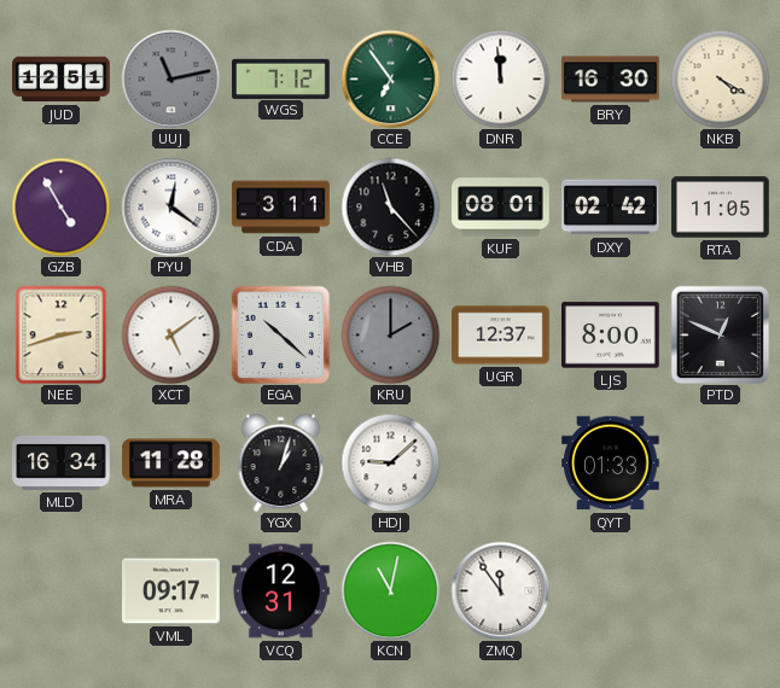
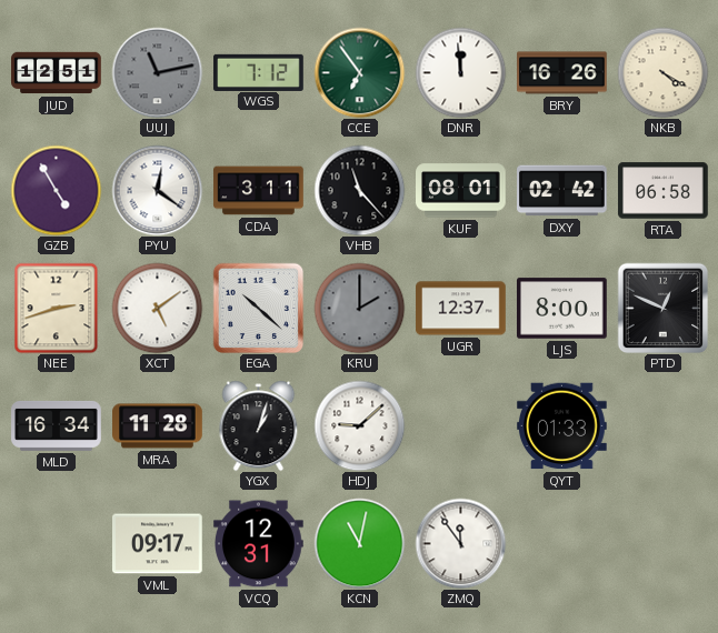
BRY: 16:30 -> 16:26
RTA: 11:05 -> 06:58
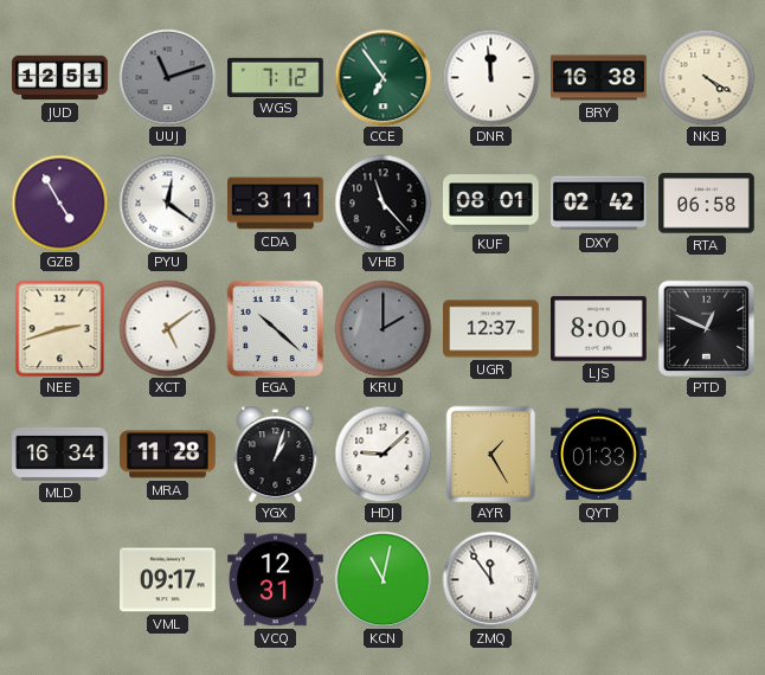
UUJ: 11:13 -> 11:12
BRY: 16:26 -> 16:38
AYR: none -> 1:25
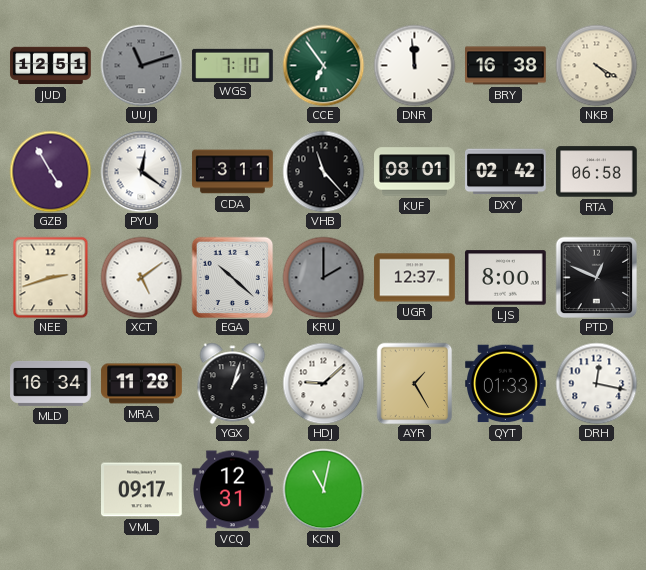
WGS: 7:12 -> 7:10
DRH: none -> 12:17
ZMQ: 11:54 -> none
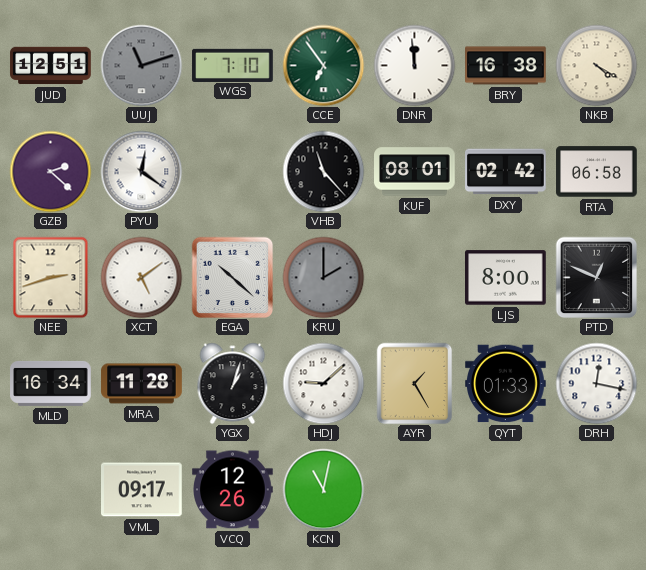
GZB: 4:55 -> 2:22
CDA: 3:11 -> none
UGR: 12:37 -> none
VCQ: 12:31 -> 12:26
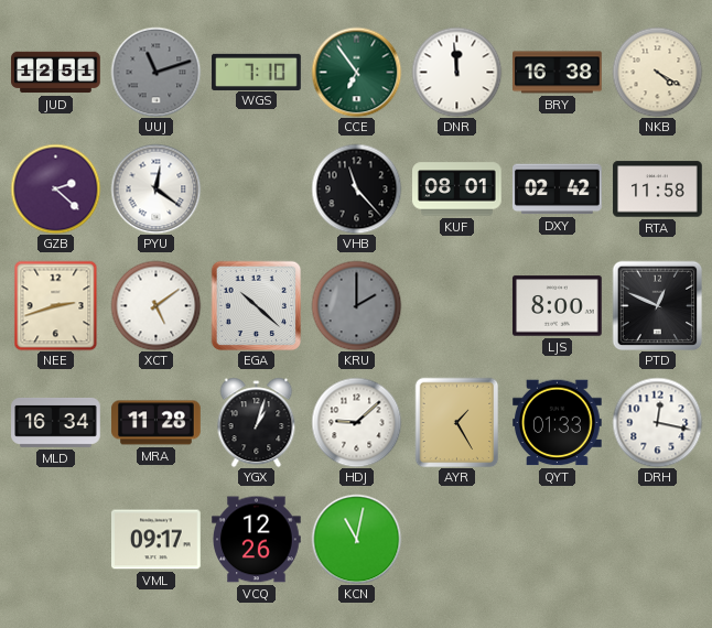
RTA: 06:58 -> 11:58
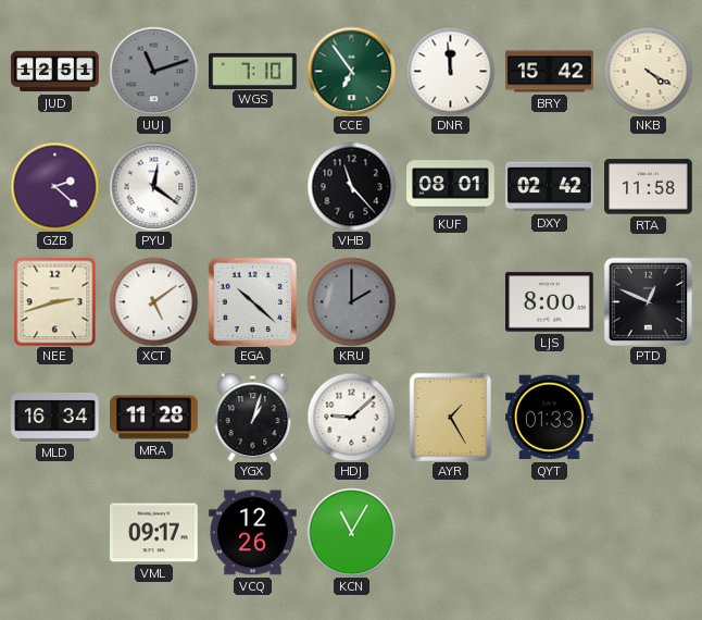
BRY: 16:38 -> 15:42
DRH: 12:17 -> none
KCN: 11:02 -> 11:05
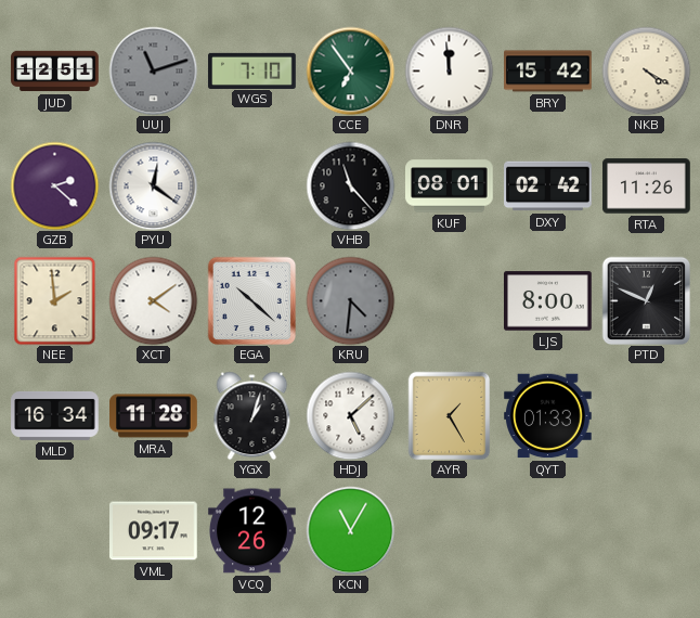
RTA: 11:58 -> 11:26
NEE: 2:42 -> 1:59
XCT: 5:09 -> 4:09
KRU: 2:00 -> 4:31
HDJ: 9:08 -> 5:08
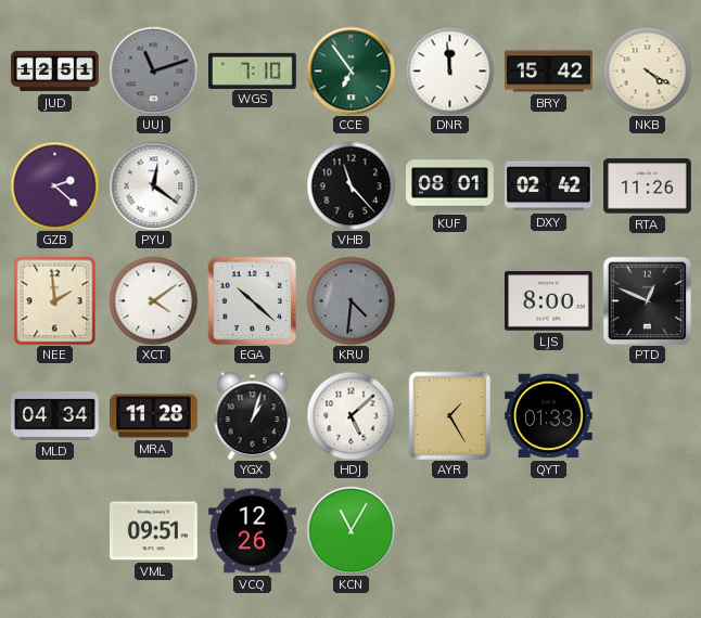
MLD: 16:34 -> 04:34
VML: 09:17 -> 09:51
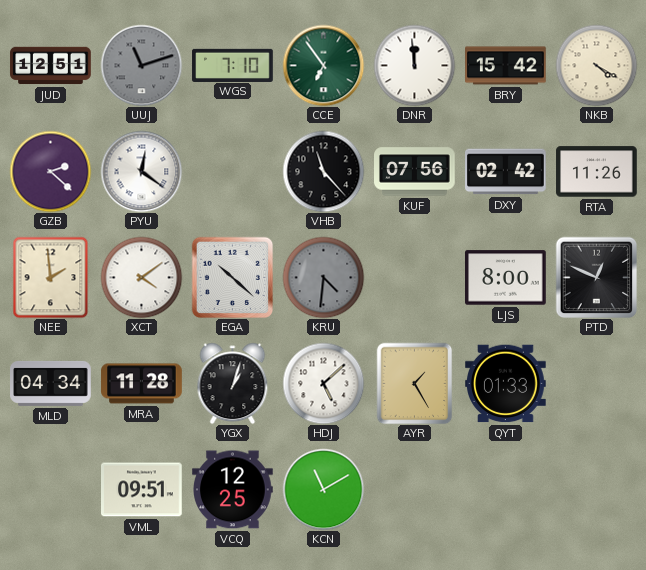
KUF: 08:01 -> 07:56
VCQ: 12:26 -> 12:25
KCN: 11:05 -> 11:10
